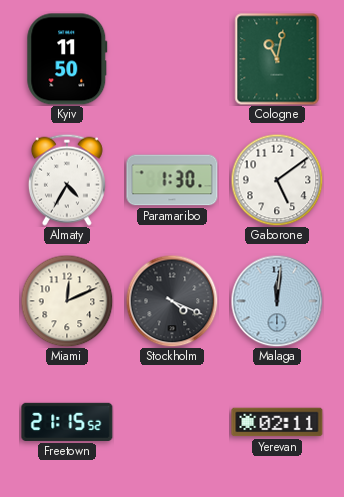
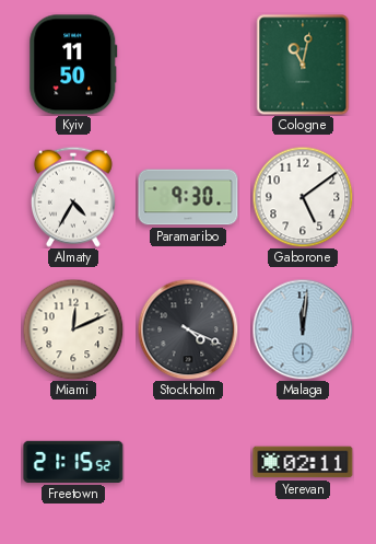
Paramaribo: 1:30 -> 9:30
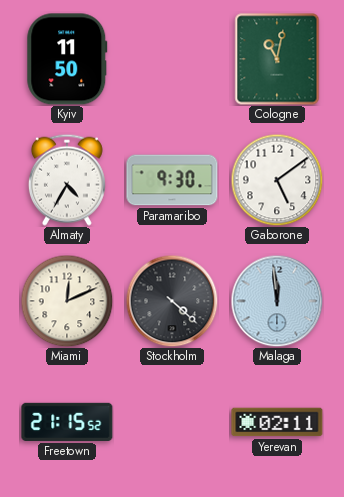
Stockholm: 4:19 -> 4:22
Malaga: 12:01 -> 11:59
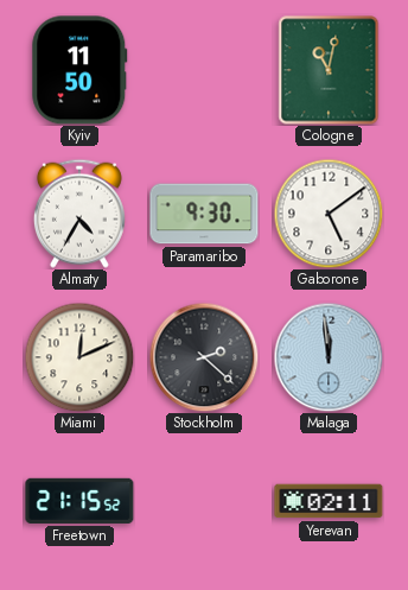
Stockholm: 4:22 -> 2:22
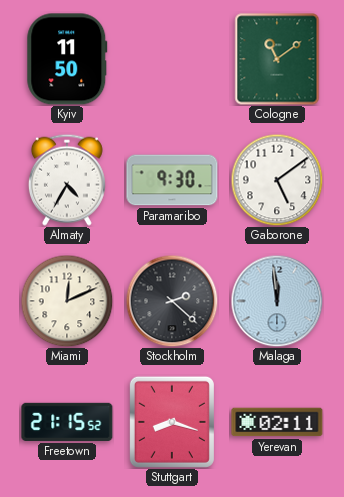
Cologne: 11:02 -> 11:09
Stuttgart: none -> 8:18
